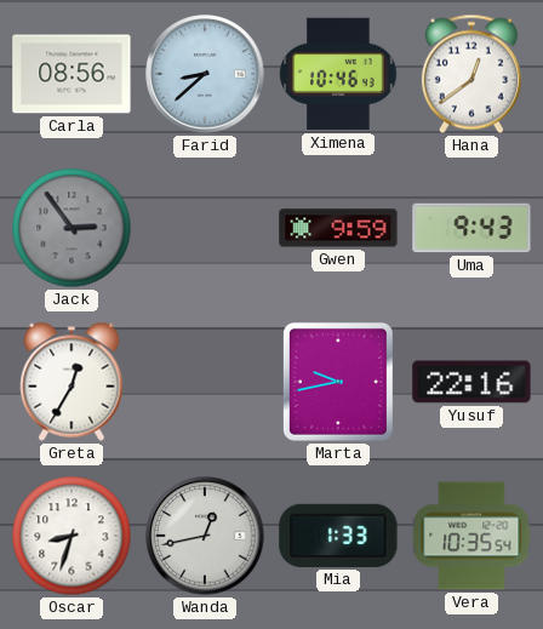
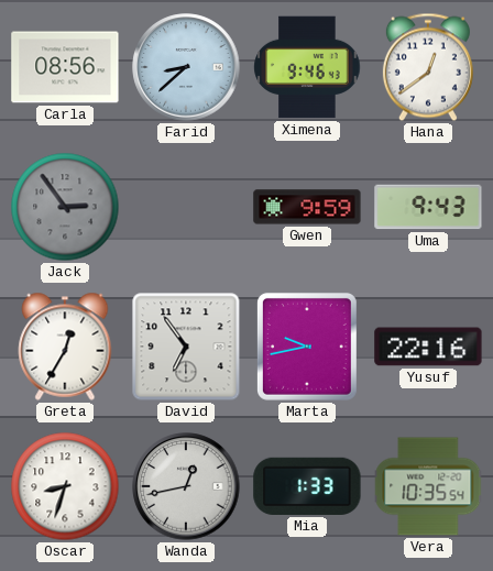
Ximena: 10:46 -> 9:46
David: none -> 6:54
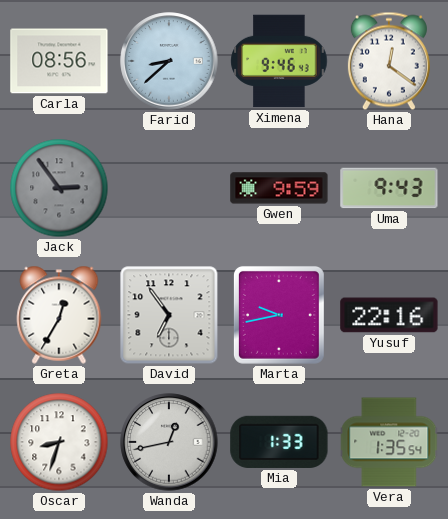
Hana: 12:39 -> 12:21
Vera: 10:35 -> 1:35
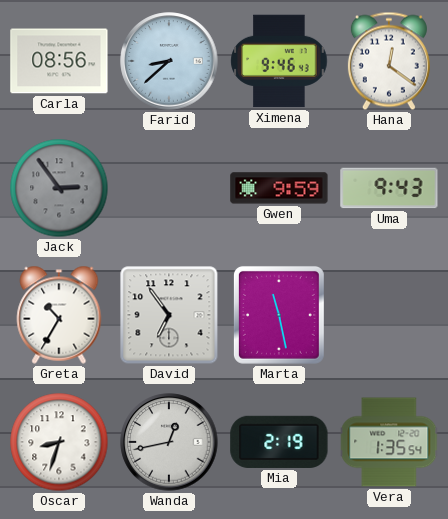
Greta: 12:35 -> 10:35
Marta: 9:43 -> 11:28
Yusuf: 22:16 -> none
Mia: 1:33 -> 2:19
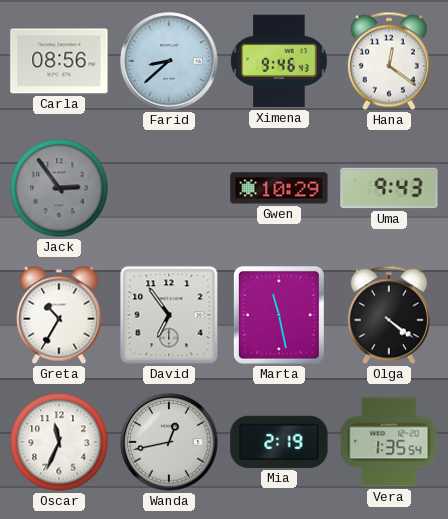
Gwen: 9:59 -> 10:29
Olga: none -> 4:21
Oscar: 8:33 -> 11:34
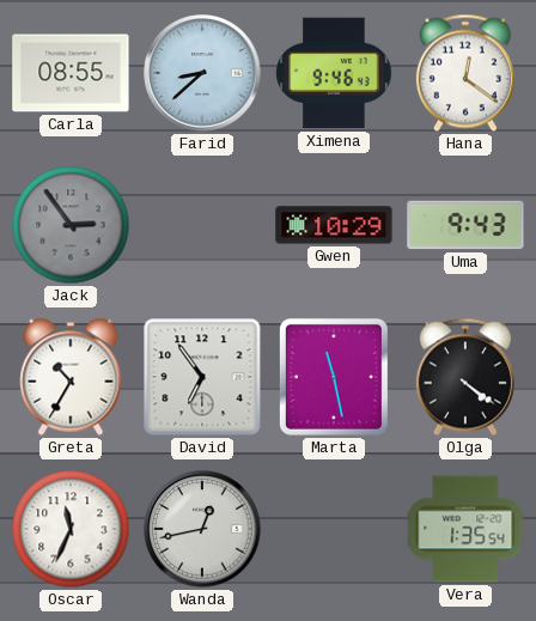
Carla: 08:56 -> 08:55
Mia: 2:19 -> none
